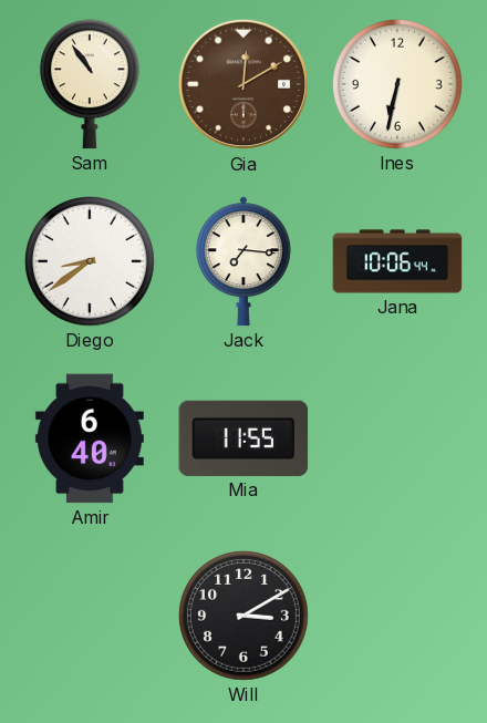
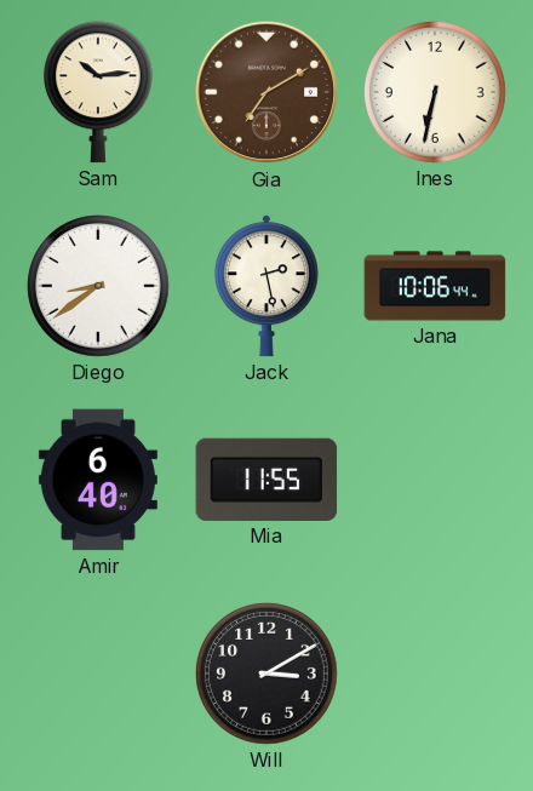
Sam: 10:54 -> 10:14
Gia: 12:10 -> 7:10
Jack: 7:16 -> 2:28
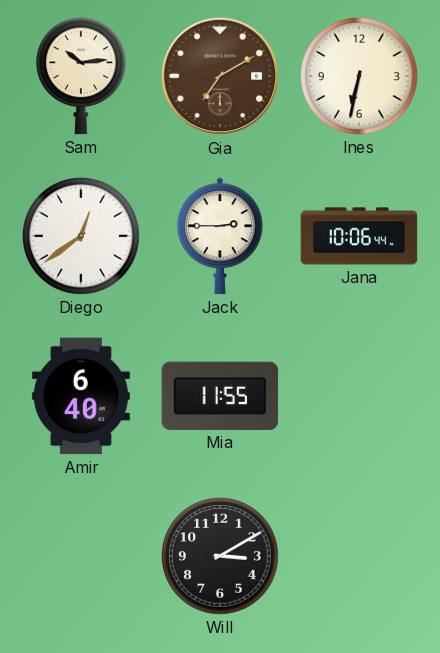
Diego: 8:39 -> 12:39
Jack: 2:28 -> 2:45
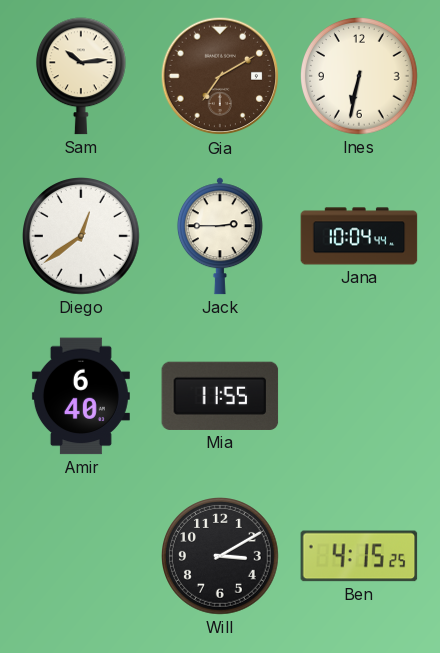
Jana: 10:06 -> 10:04
Ben: none -> 4:15
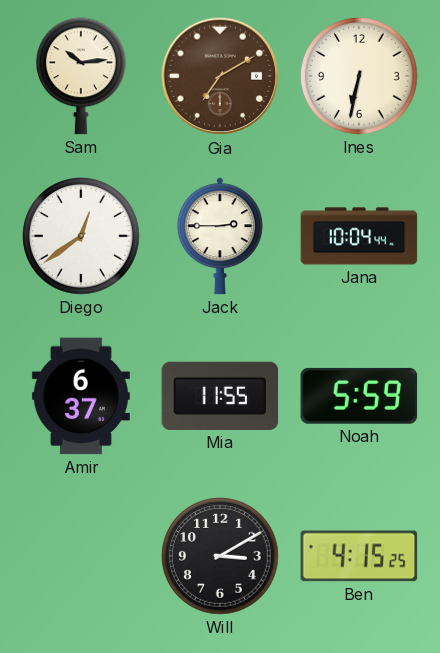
Amir: 6:40 -> 6:37
Noah: none -> 5:59
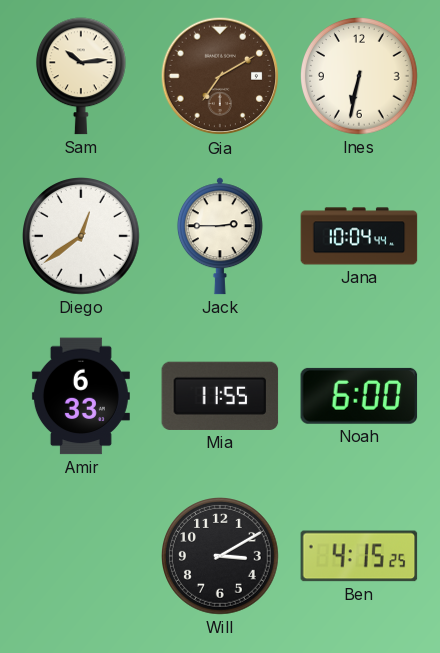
Amir: 6:37 -> 6:33
Noah: 5:59 -> 6:00
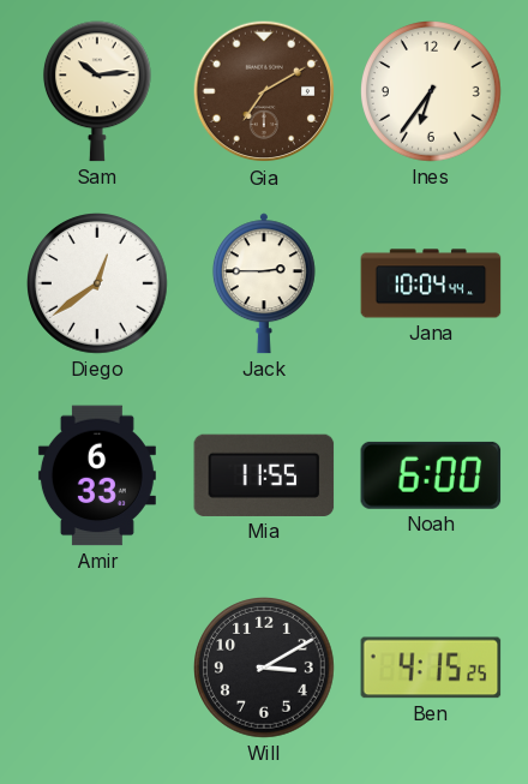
Ines: 6:32 -> 6:36
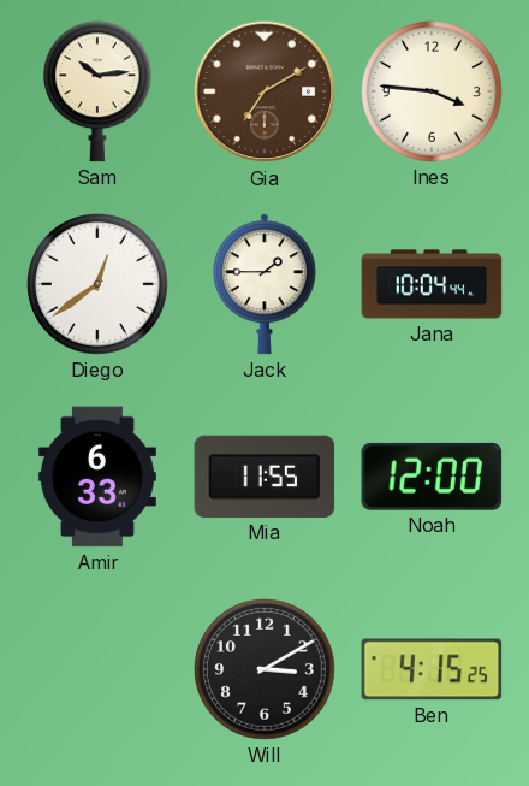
Ines: 6:36 -> 3:46
Jack: 2:45 -> 1:45
Noah: 6:00 -> 12:00
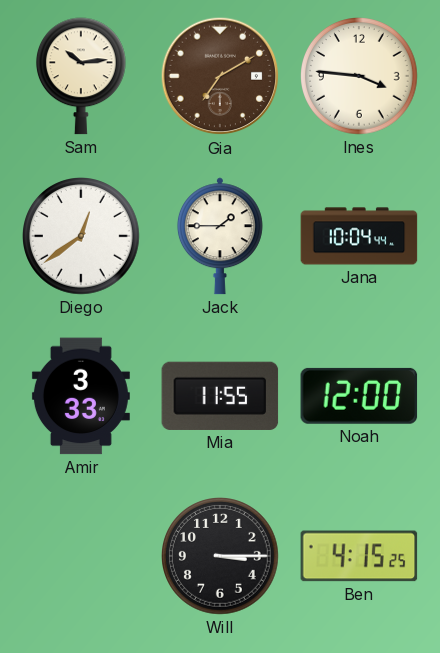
Amir: 6:33 -> 3:33
Will: 3:10 -> 3:15
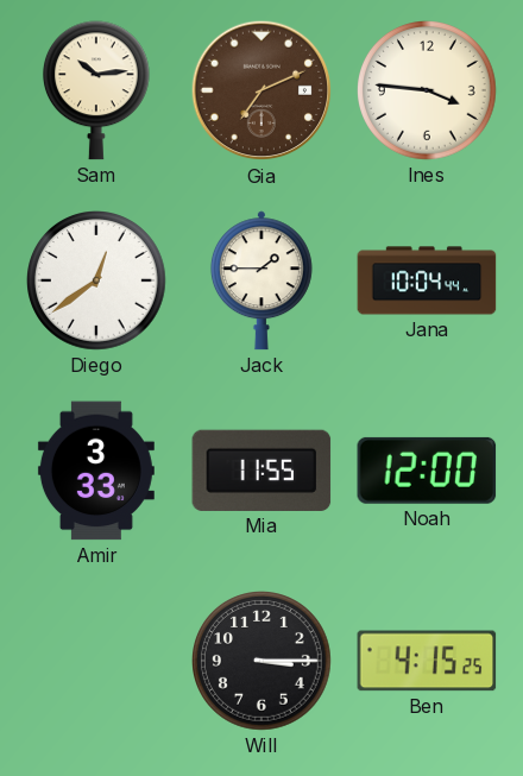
Gia: 7:10 -> 7:11
